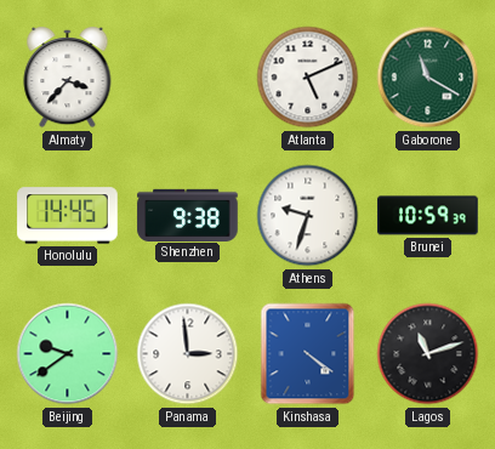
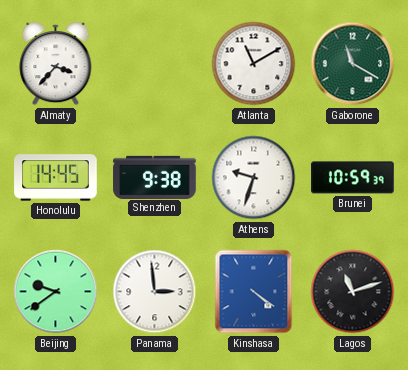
Atlanta: 5:11 -> 11:10
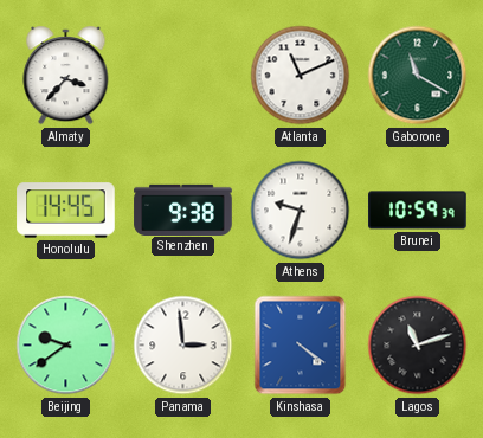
Atlanta: 11:10 -> 11:11
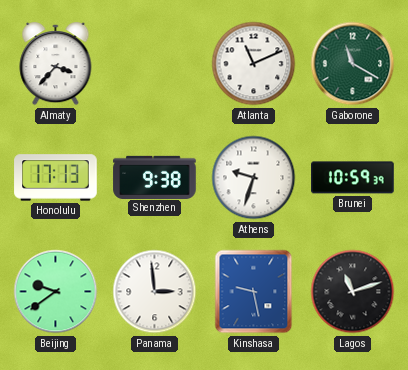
Honolulu: 14:45 -> 17:13
Kinshasa: 4:21 -> 9:28
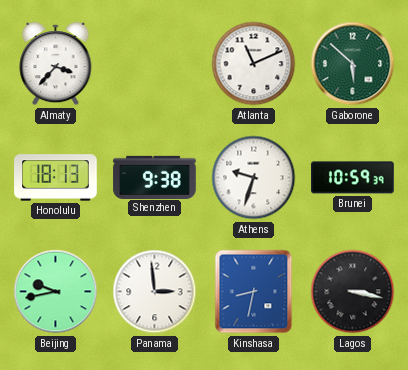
Gaborone: 11:20 -> 5:52
Honolulu: 17:13 -> 18:13
Beijing: 9:39 -> 9:43
Kinshasa: 9:28 -> 8:32
Lagos: 11:12 -> 3:17
